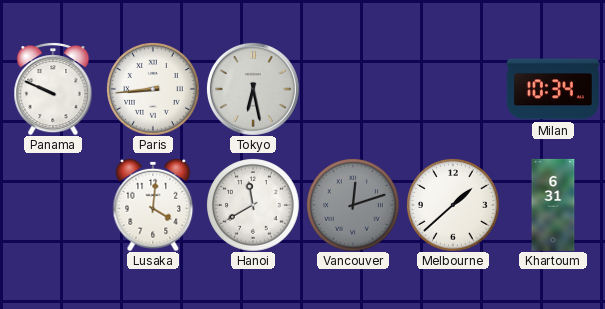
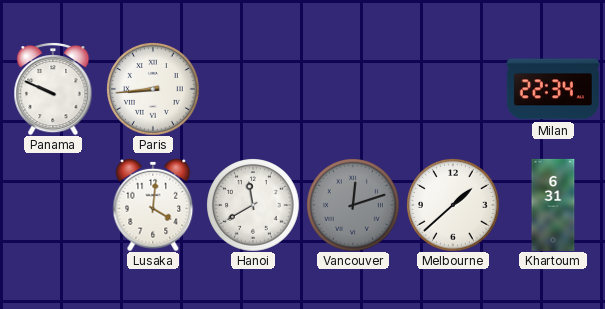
Tokyo: 6:28 -> none
Milan: 10:34 -> 22:34
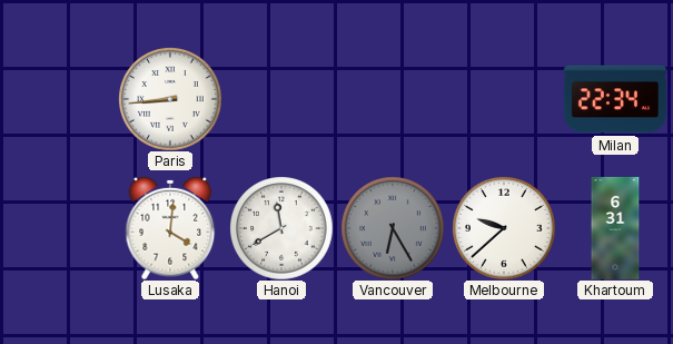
Panama: 9:49 -> none
Vancouver: 12:12 -> 6:25
Melbourne: 1:38 -> 9:38
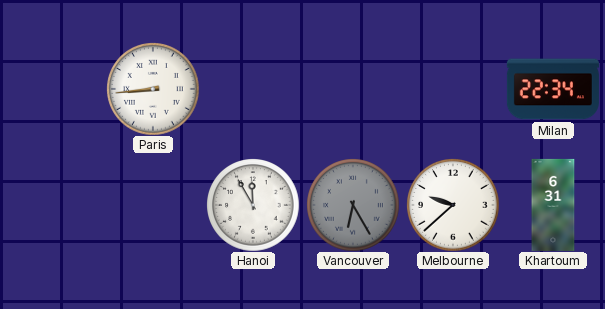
Lusaka: 4:01 -> none
Hanoi: 11:40 -> 11:55
